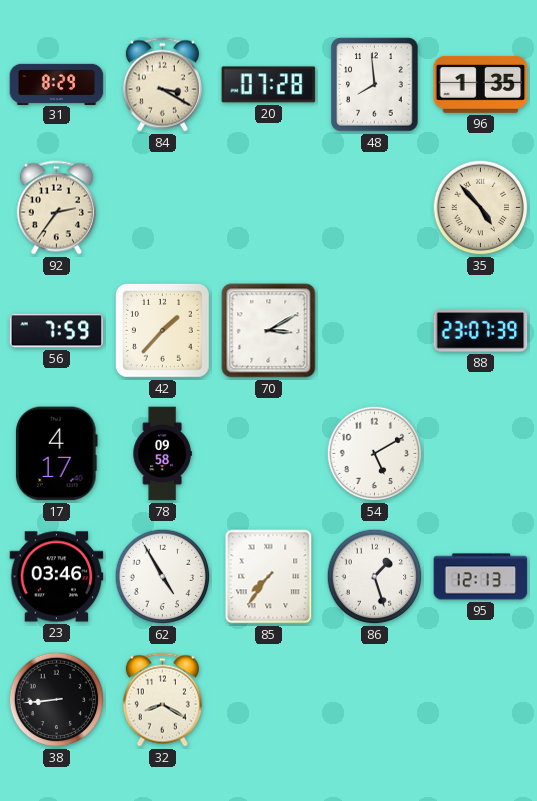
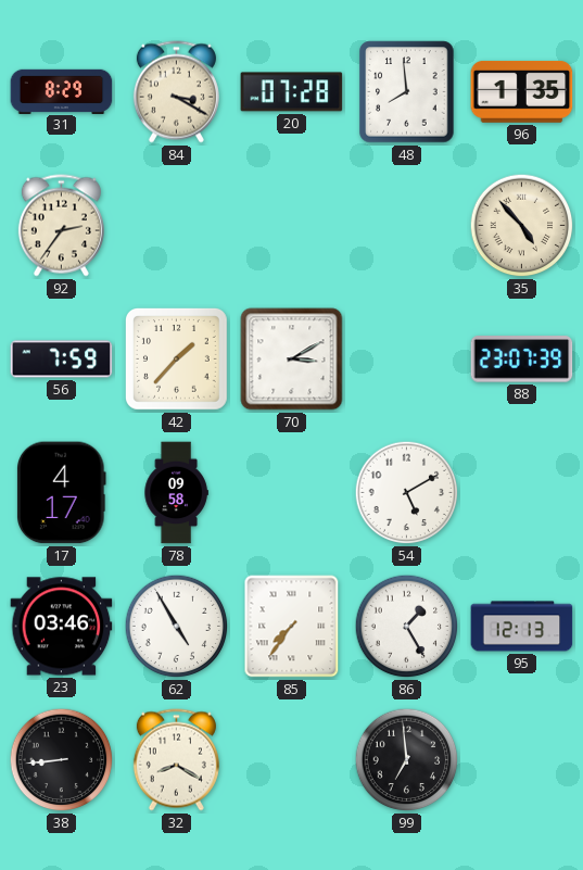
86: 1:27 -> 1:25
99: none -> 6:59
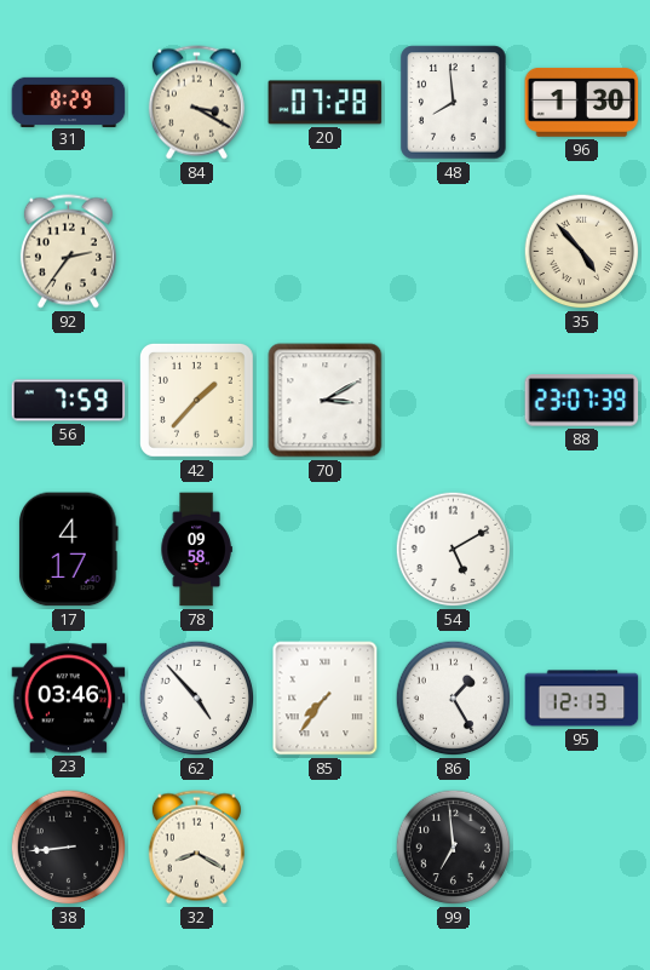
96: 1:35 -> 1:30
62: 4:55 -> 4:53
